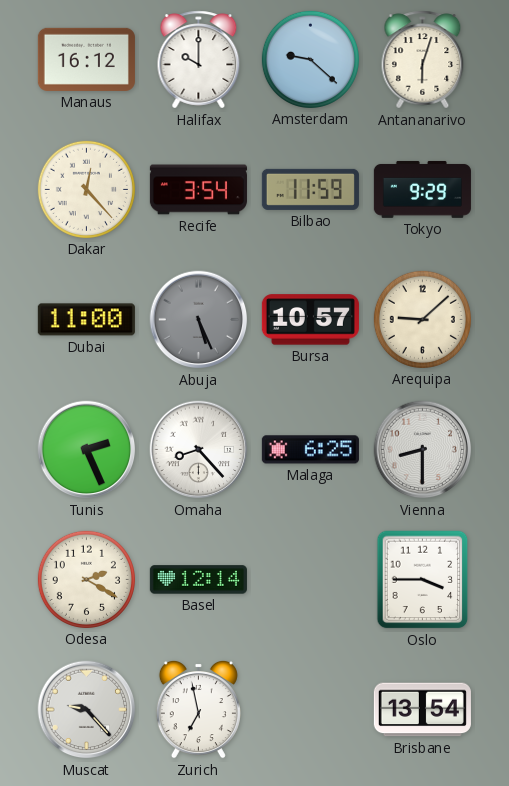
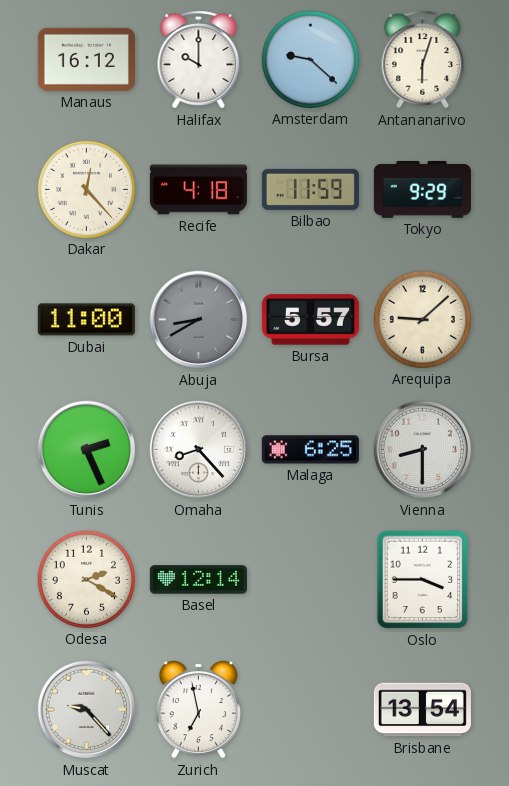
Recife: 3:54 -> 4:18
Abuja: 5:26 -> 8:40
Bursa: 10:57 -> 5:57
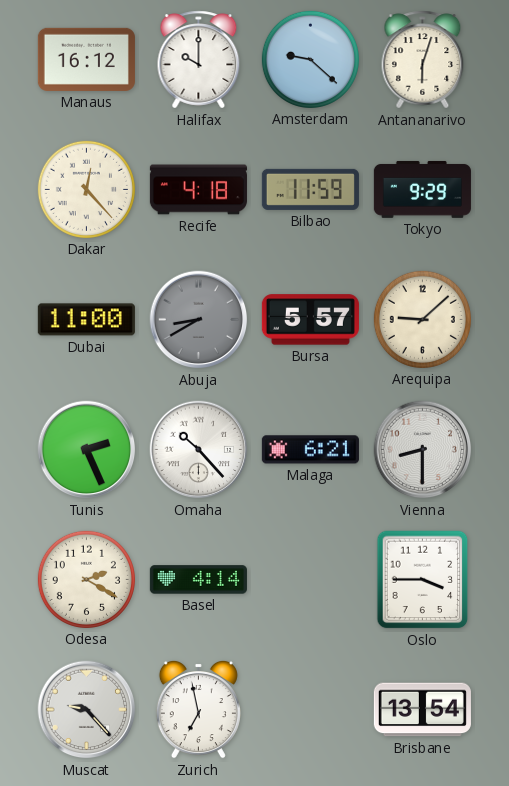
Omaha: 8:23 -> 10:23
Malaga: 6:25 -> 6:21
Basel: 12:14 -> 4:14
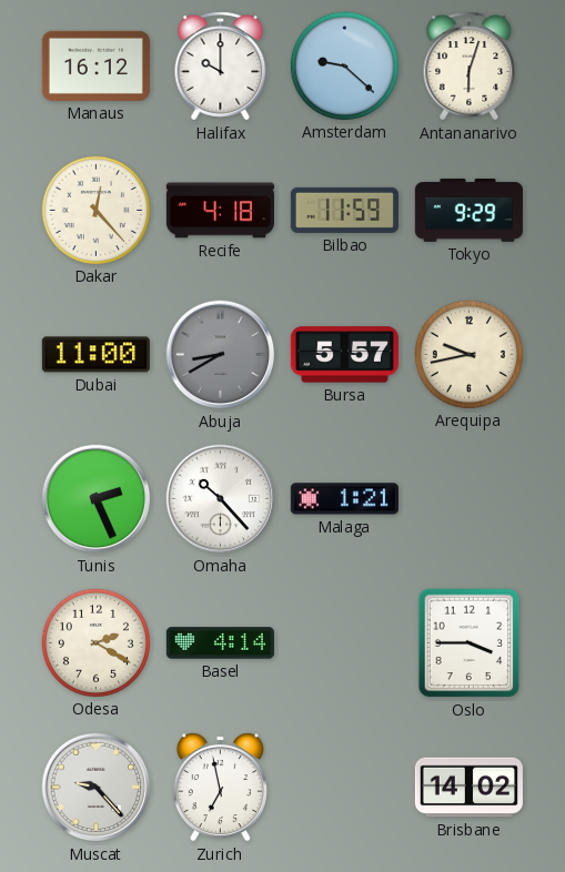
Arequipa: 9:08 -> 9:43
Malaga: 6:21 -> 1:21
Vienna: 8:30 -> none
Brisbane: 13:54 -> 14:02
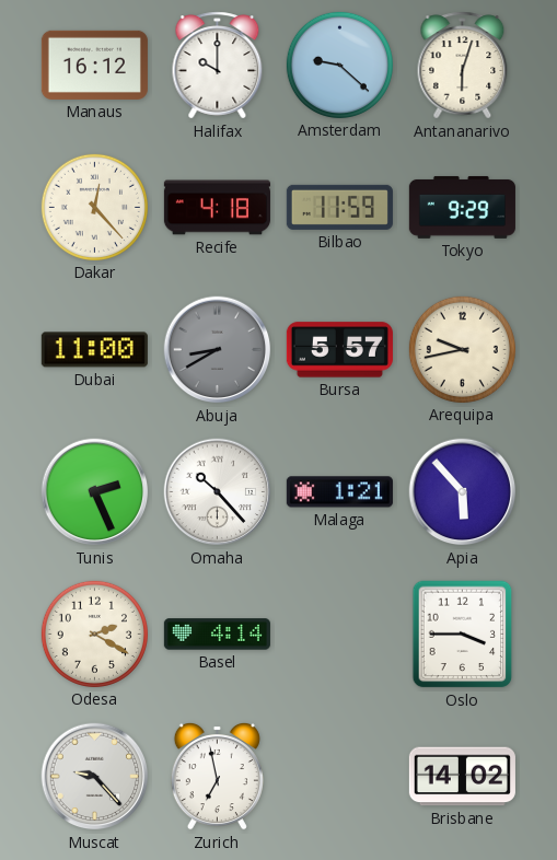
Apia: none -> 5:53
